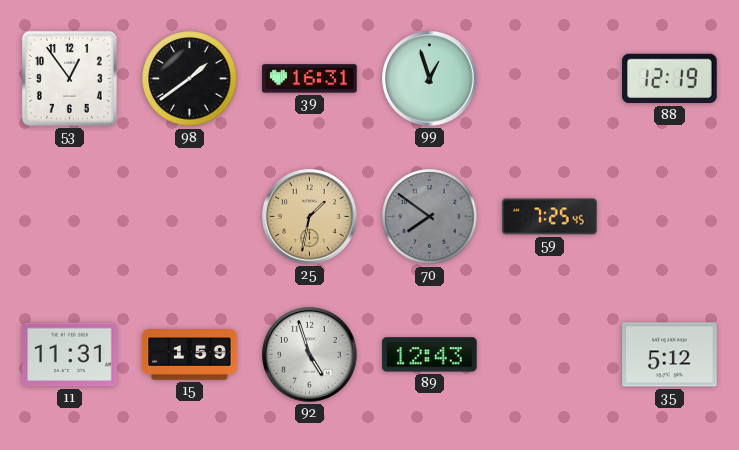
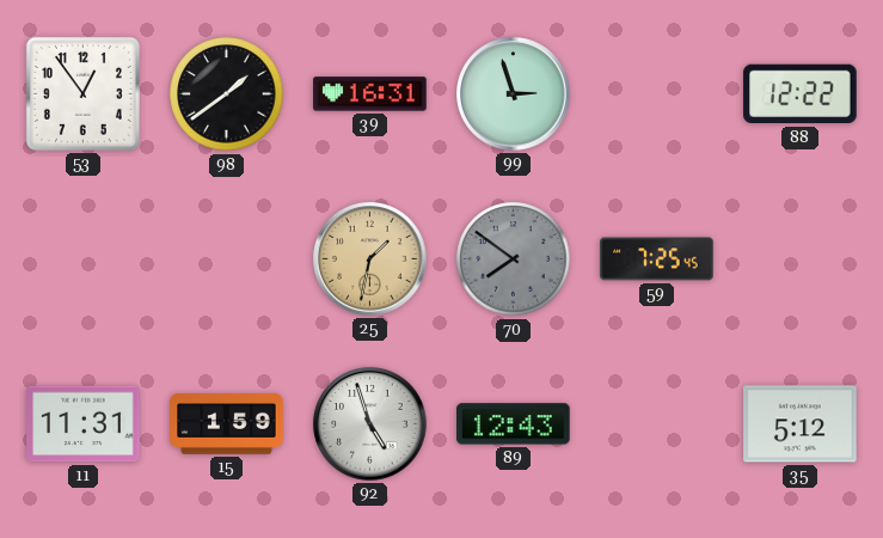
99: 12:57 -> 2:57
88: 12:19 -> 12:22
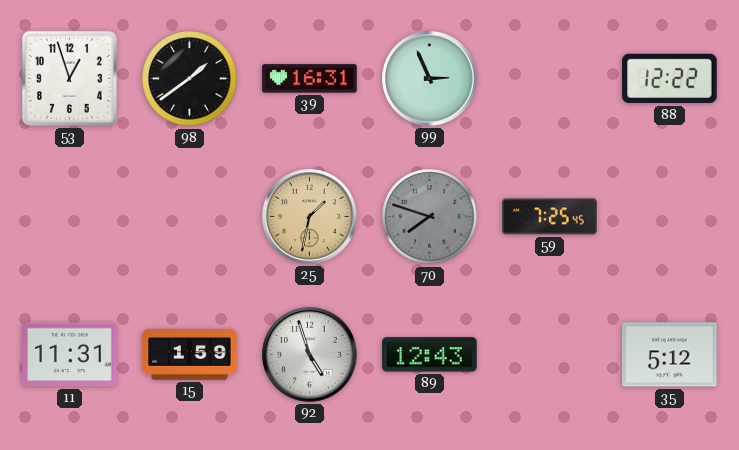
53: 12:54 -> 12:57
99: 2:57 -> 2:56
70: 7:51 -> 7:48
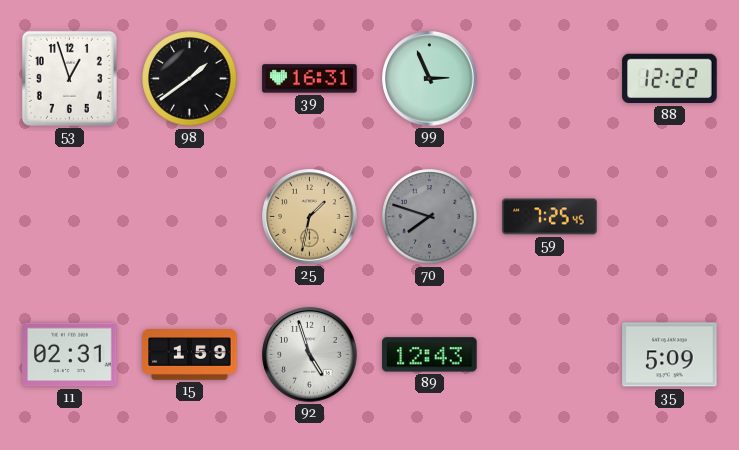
11: 11:31 -> 02:31
35: 5:12 -> 5:09
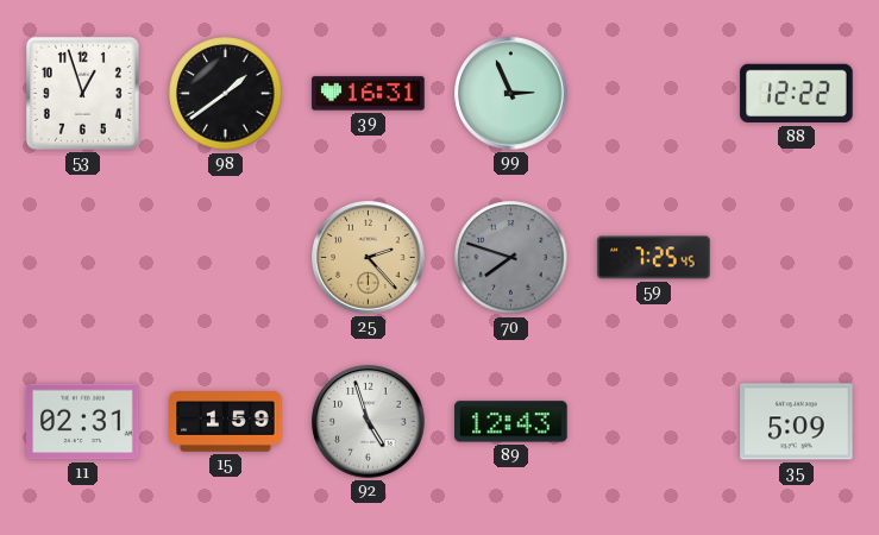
25: 1:32 -> 2:23
